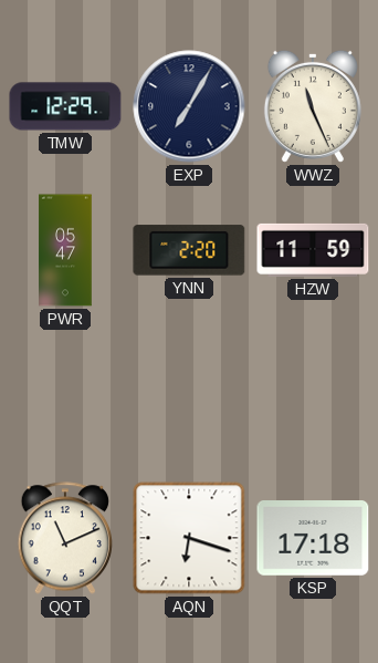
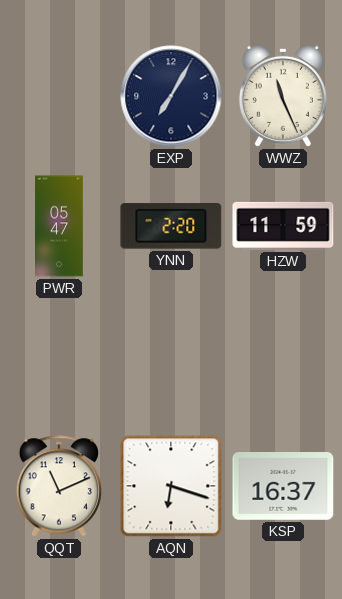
TMW: 12:29 -> none
KSP: 17:18 -> 16:37
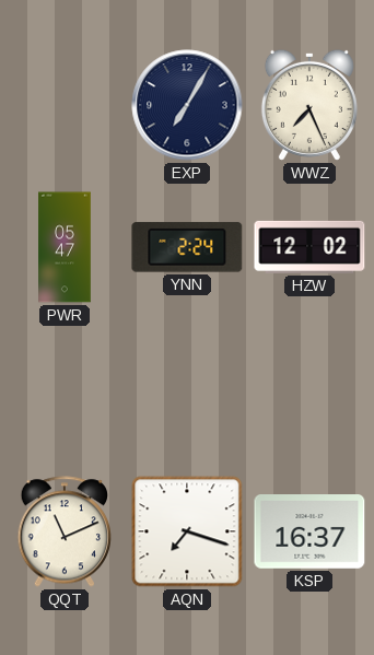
WWZ: 11:26 -> 7:26
YNN: 2:20 -> 2:24
HZW: 11:59 -> 12:02
AQN: 6:18 -> 7:18
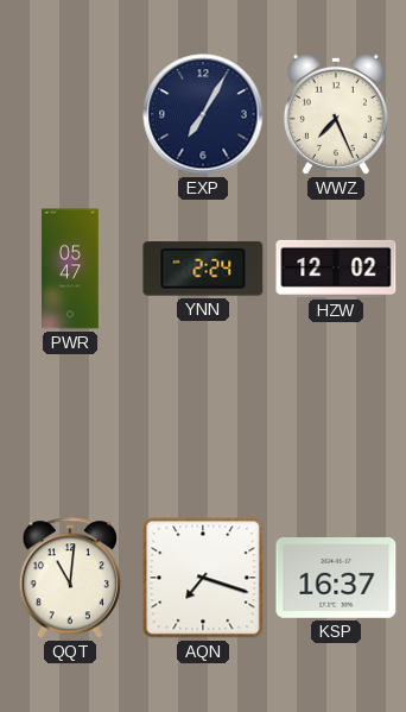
QQT: 11:11 -> 11:01
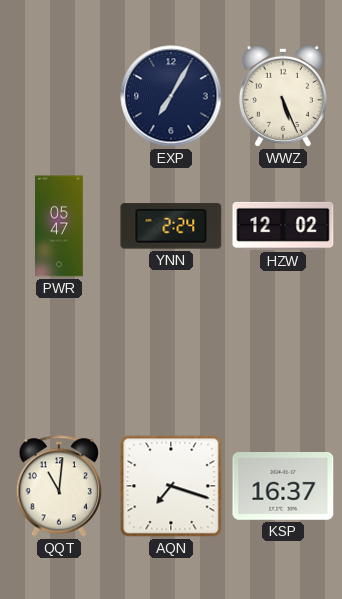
WWZ: 7:26 -> 5:26
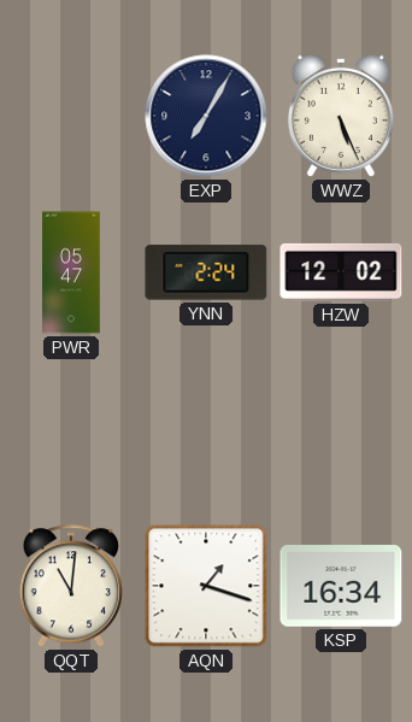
AQN: 7:18 -> 1:18
KSP: 16:37 -> 16:34
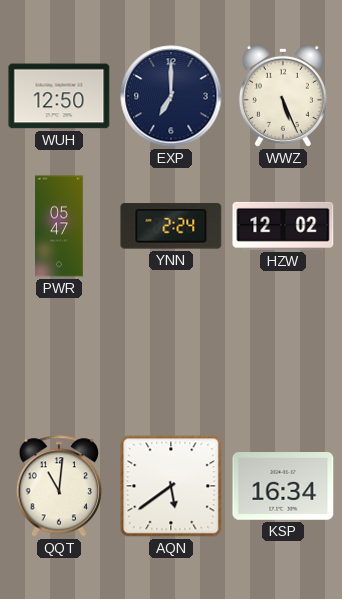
WUH: none -> 12:50
EXP: 7:05 -> 7:00
AQN: 1:18 -> 5:39
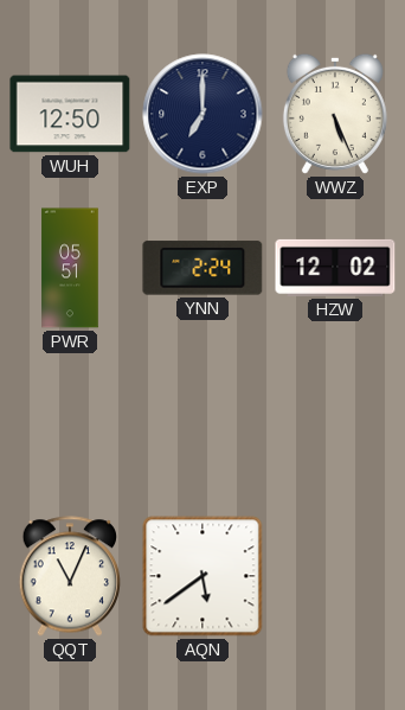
PWR: 05:47 -> 05:51
QQT: 11:01 -> 11:04
KSP: 16:34 -> none
